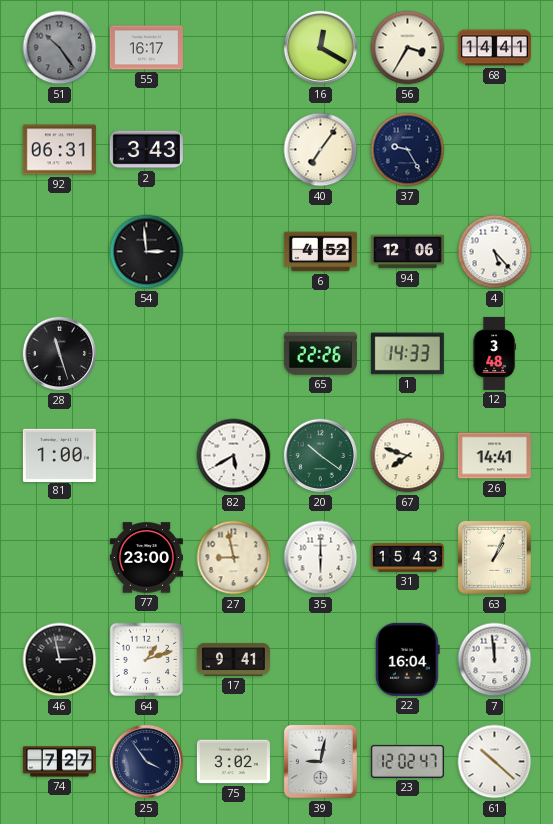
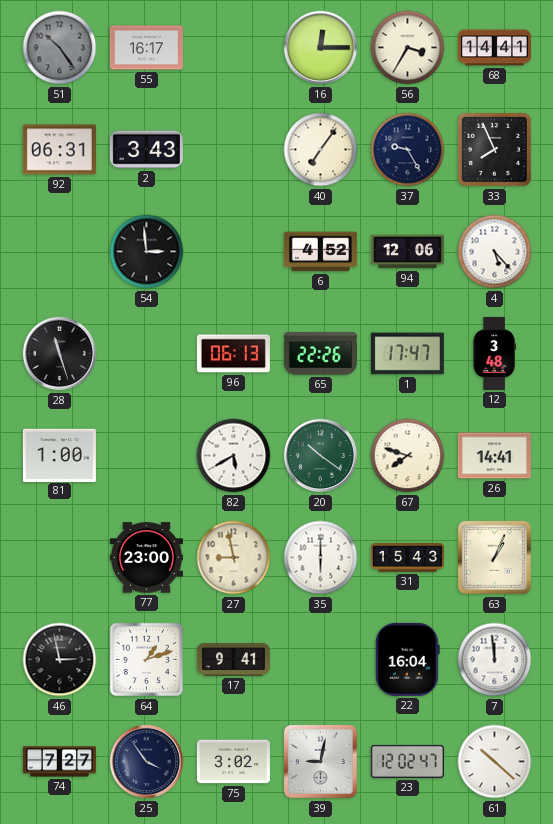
16: 12:20 -> 12:15
33: none -> 7:56
96: none -> 06:13
1: 14:33 -> 17:47
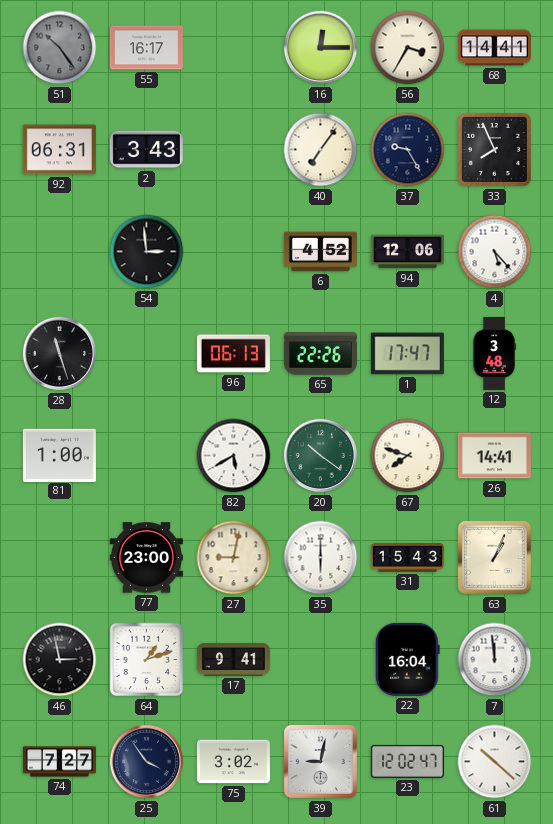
27: 8:58 -> 9:02
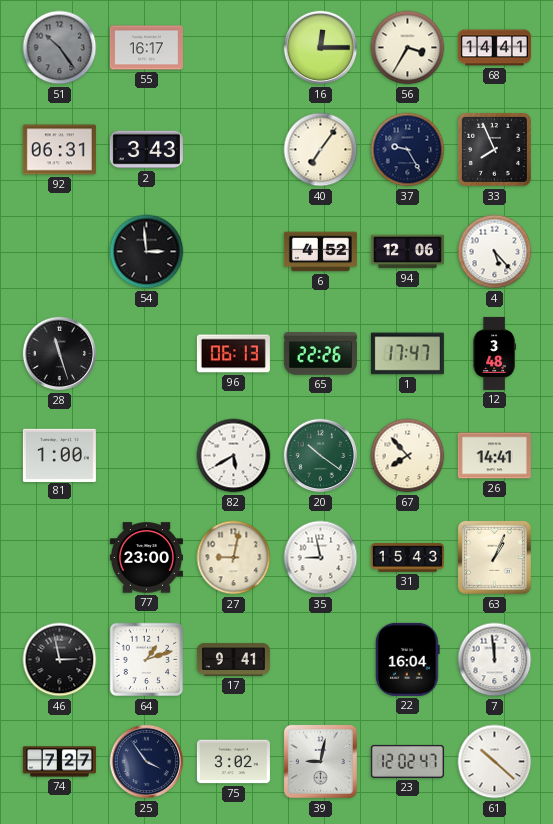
67: 7:48 -> 7:53
35: 6:00 -> 8:58
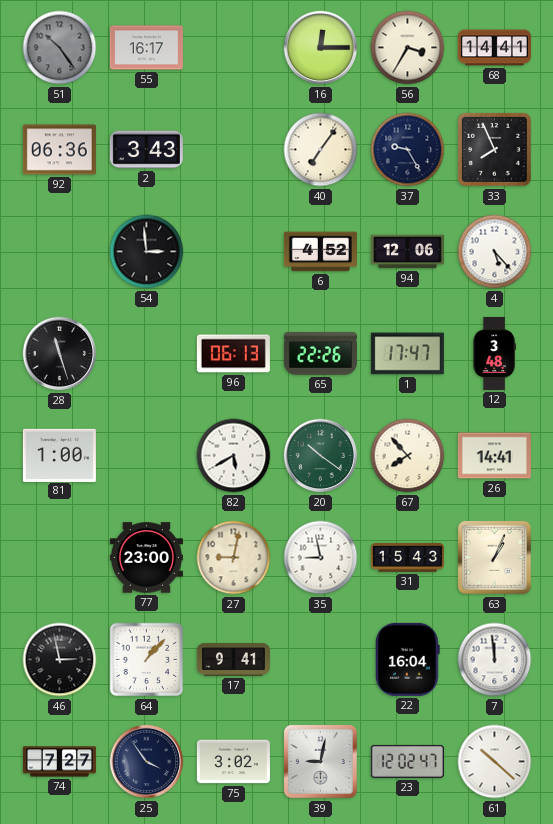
92: 06:31 -> 06:36
64: 1:12 -> 1:07
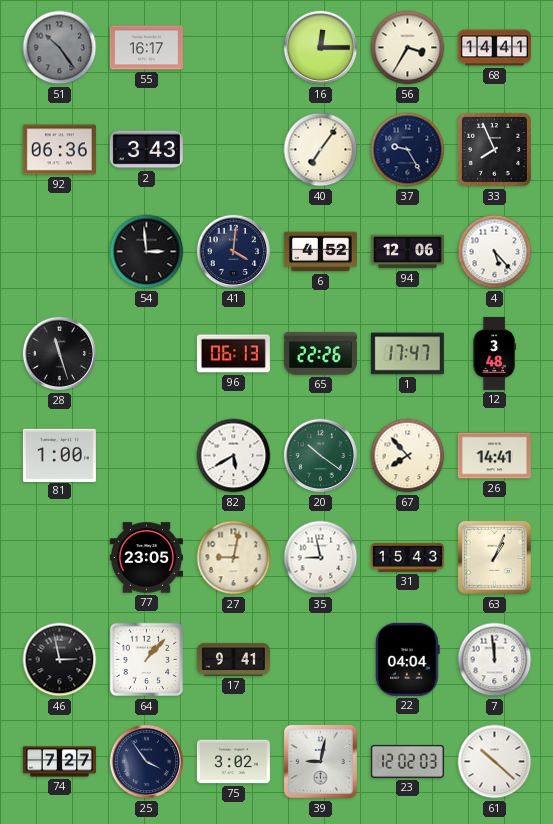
41: none -> 4:01
77: 23:00 -> 23:05
22: 16:04 -> 04:04
23: 12:02:47 -> 12:02:03
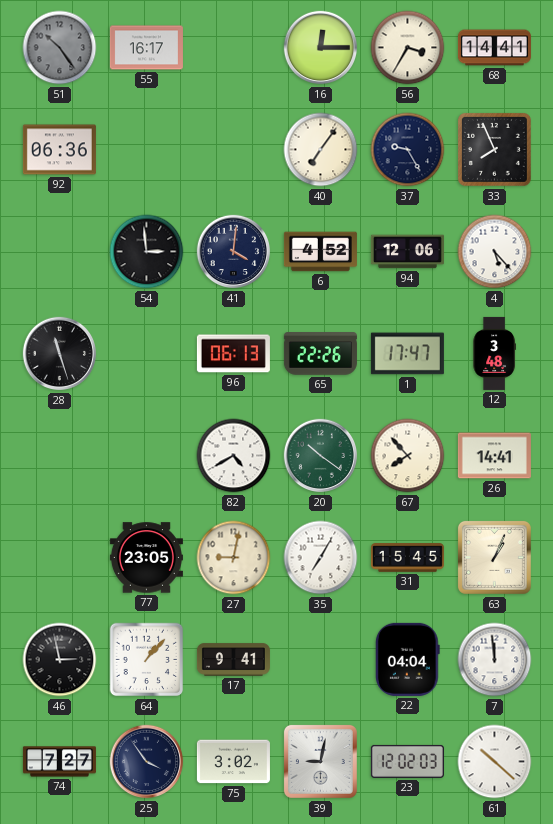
2: 3:43 -> none
81: 1:00 -> none
82: 5:40 -> 4:40
35: 8:58 -> 7:05
31: 15:43 -> 15:45
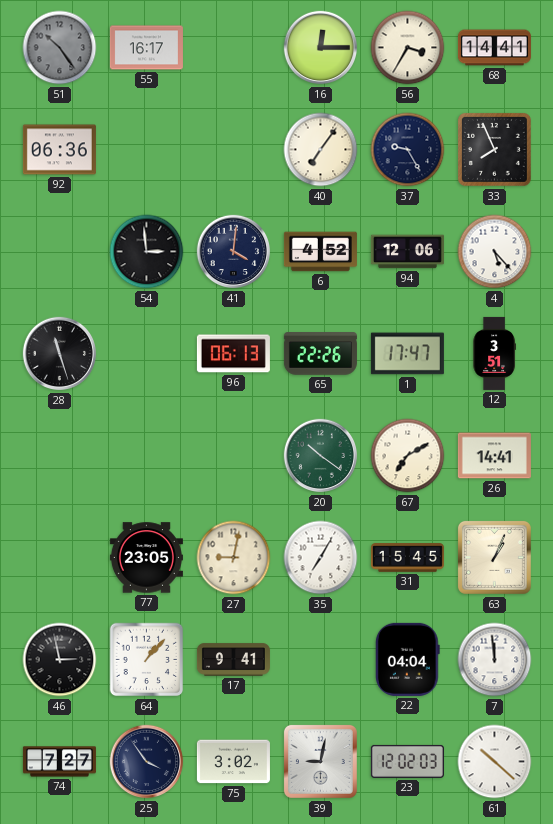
12: 3:48 -> 3:51
82: 4:40 -> none
67: 7:53 -> 7:10
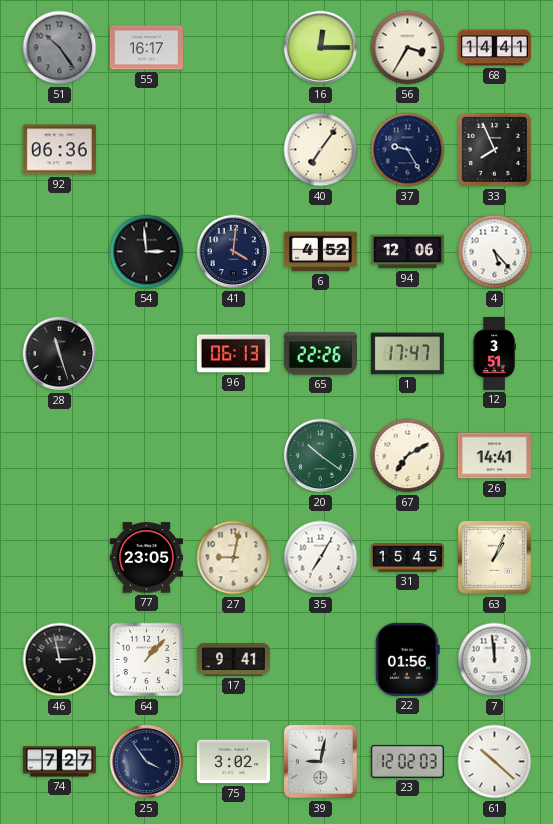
22: 04:04 -> 01:56
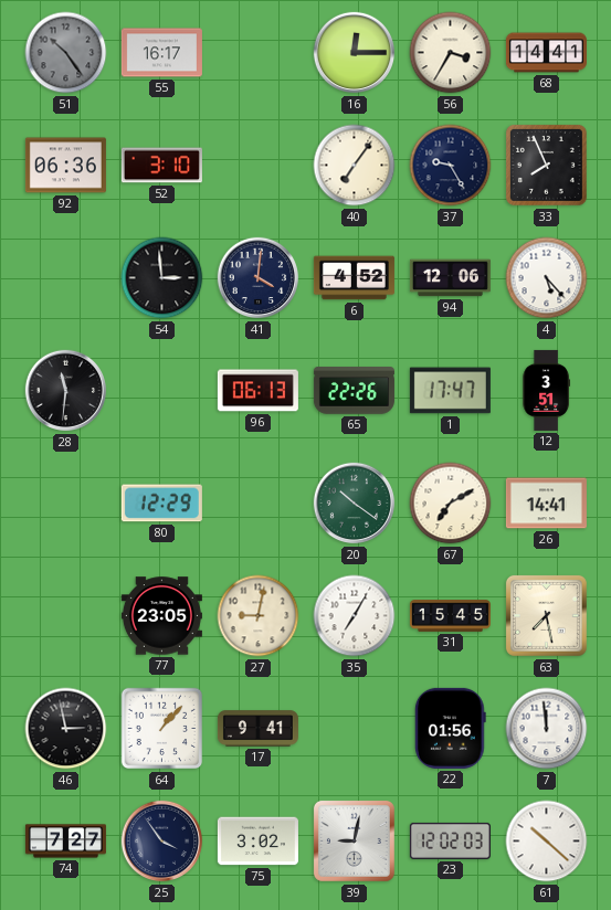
52: none -> 3:10
28: 11:27 -> 11:31
80: none -> 12:29
63: 1:04 -> 7:28
